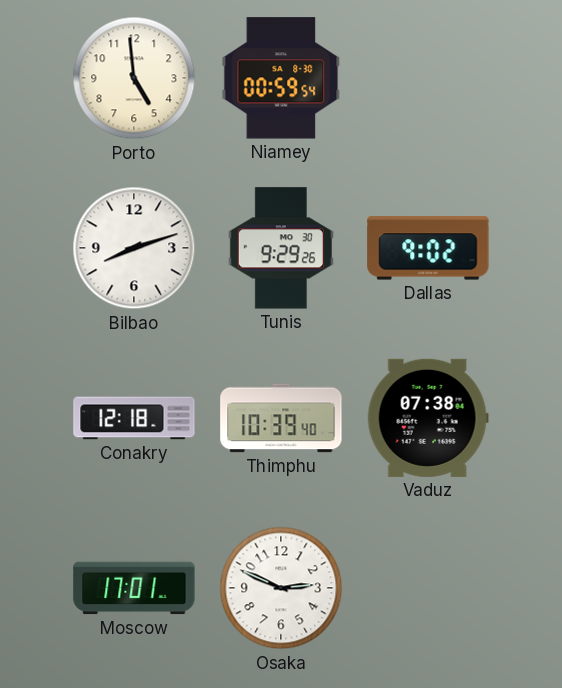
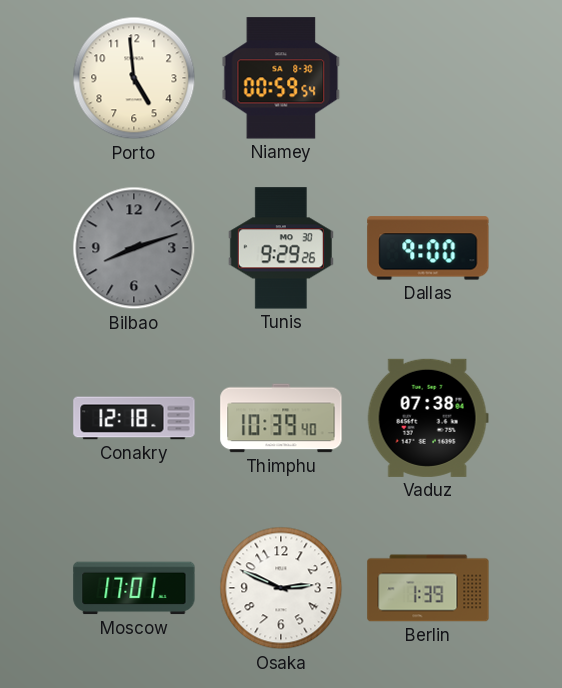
Bilbao dial: white -> grey
Dallas: 9:02 -> 9:00
Berlin: none -> 1:39
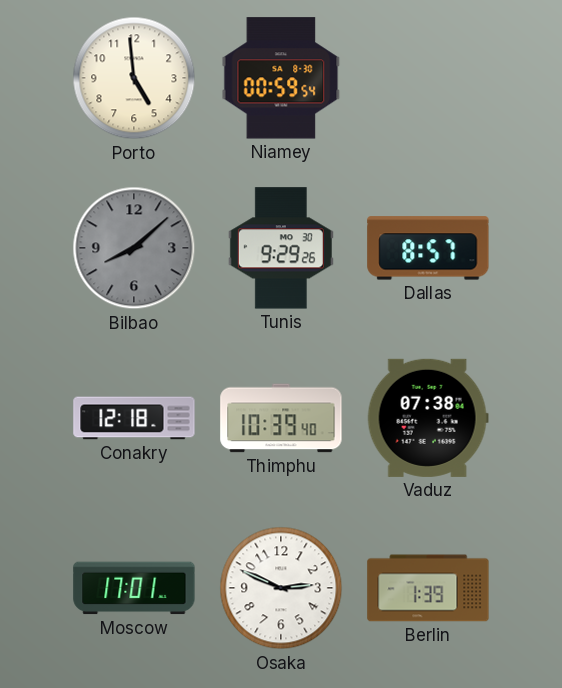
Bilbao: 8:12 -> 8:08
Dallas: 9:00 -> 8:57
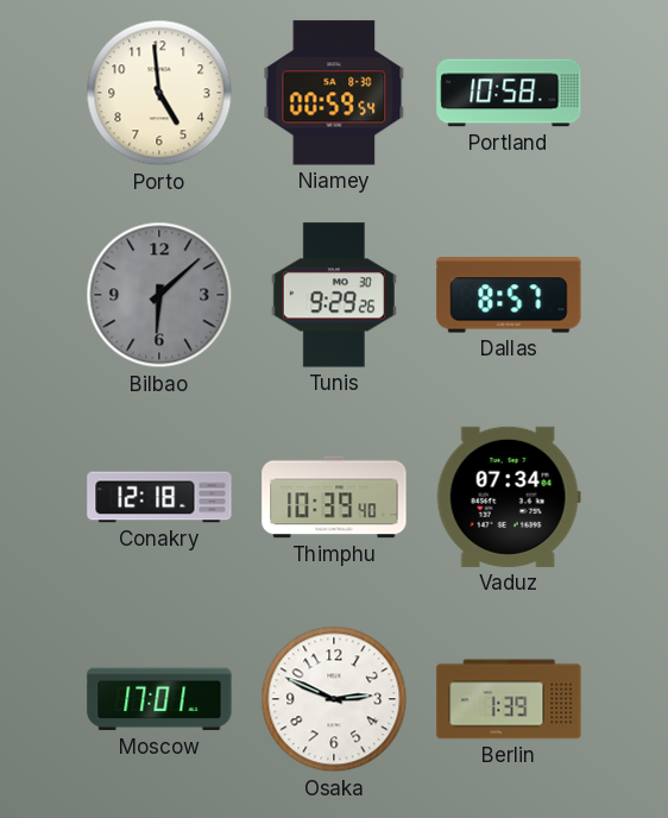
Portland: none -> 10:58
Bilbao: 8:08 -> 6:08
Vaduz: 07:38 -> 07:34
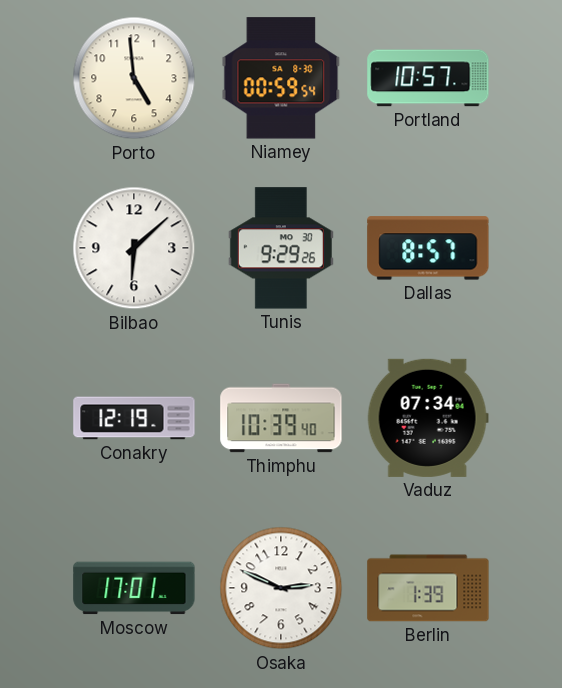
Portland: 10:58 -> 10:57
Bilbao dial: grey -> white
Conakry: 12:18 -> 12:19
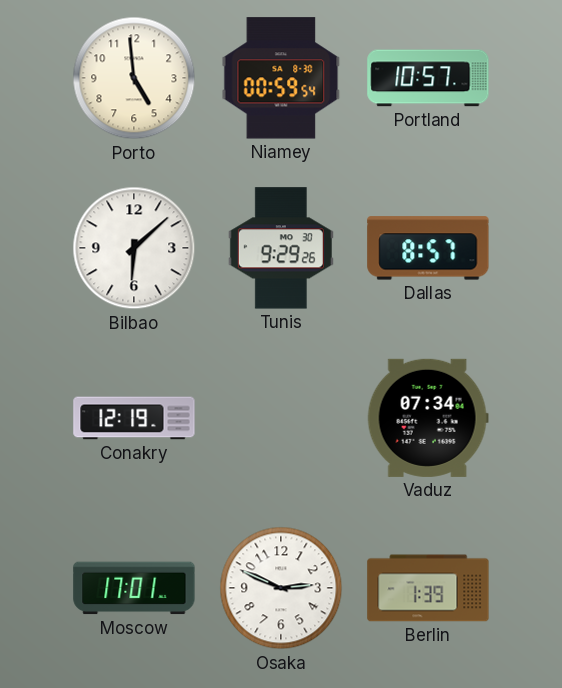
Thimphu: 10:39 -> none
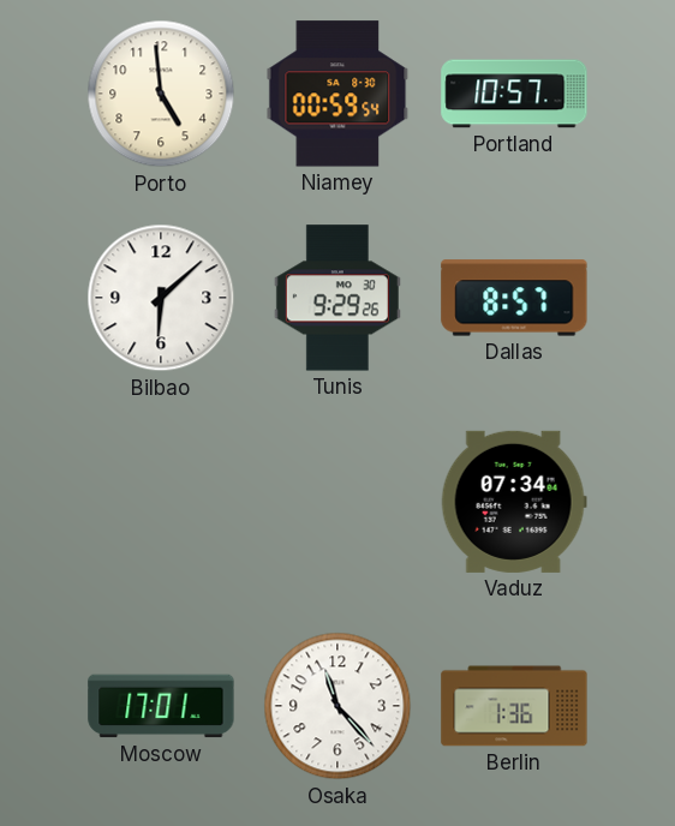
Conakry: 12:19 -> none
Osaka: 2:49 -> 11:23
Berlin: 1:39 -> 1:36
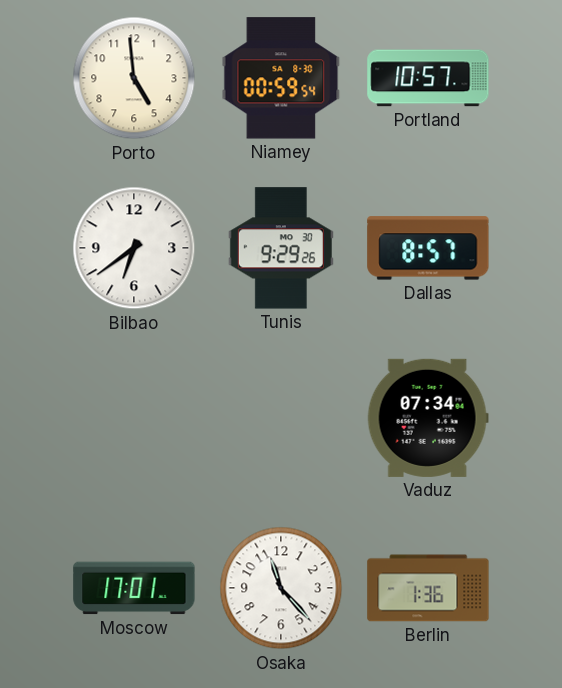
Bilbao: 6:08 -> 6:39
